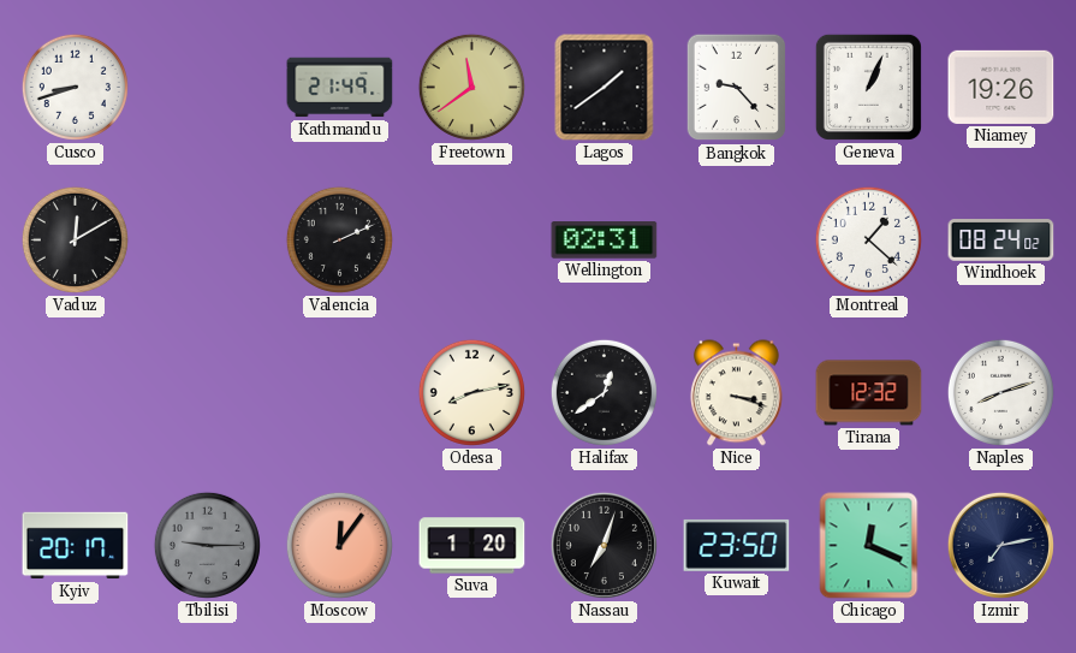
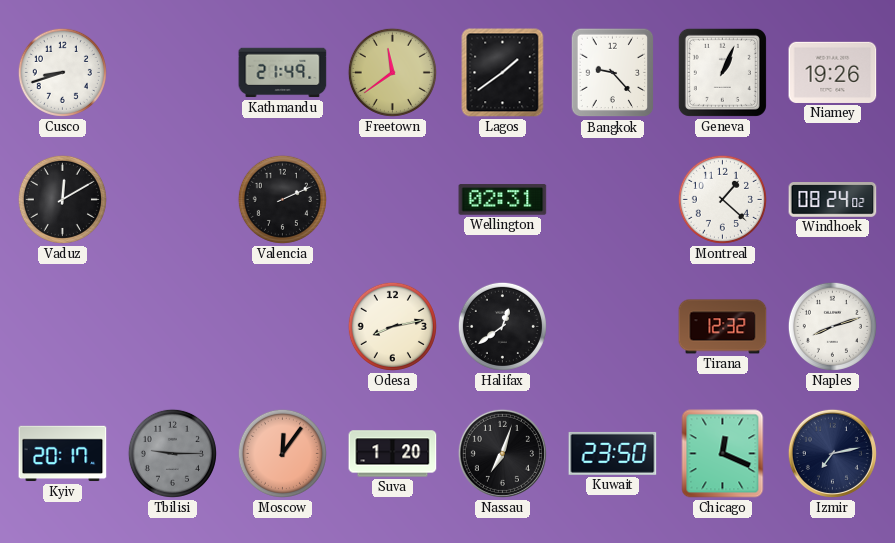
Nice: 3:18 -> none
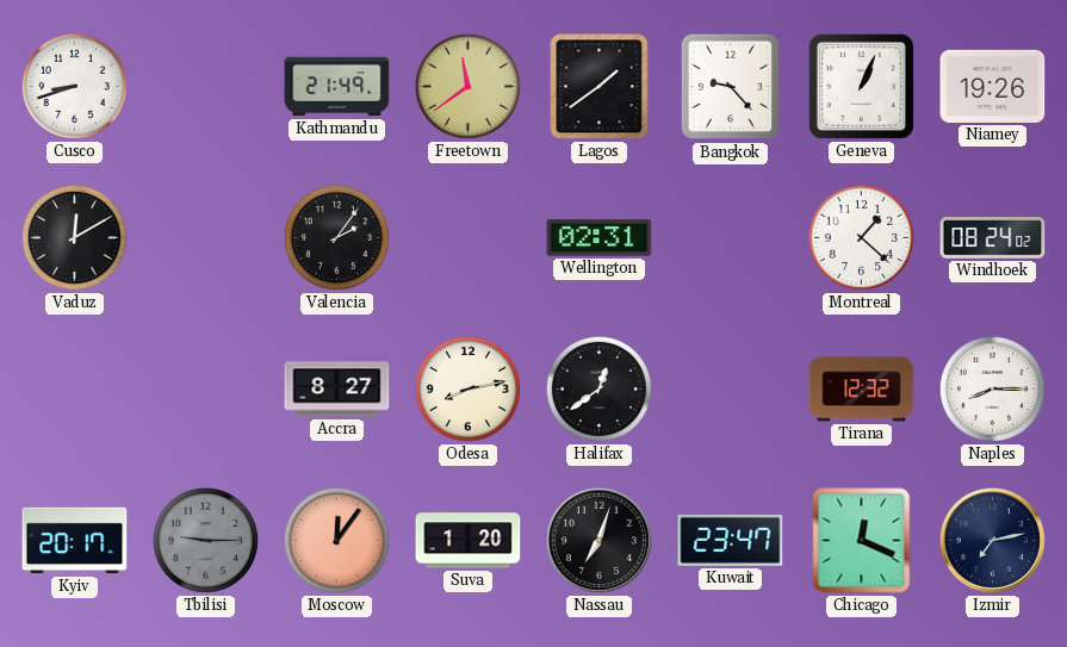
Valencia: 2:11 -> 2:06
Accra: none -> 8:27
Naples: 8:12 -> 8:15
Kuwait: 23:50 -> 23:47
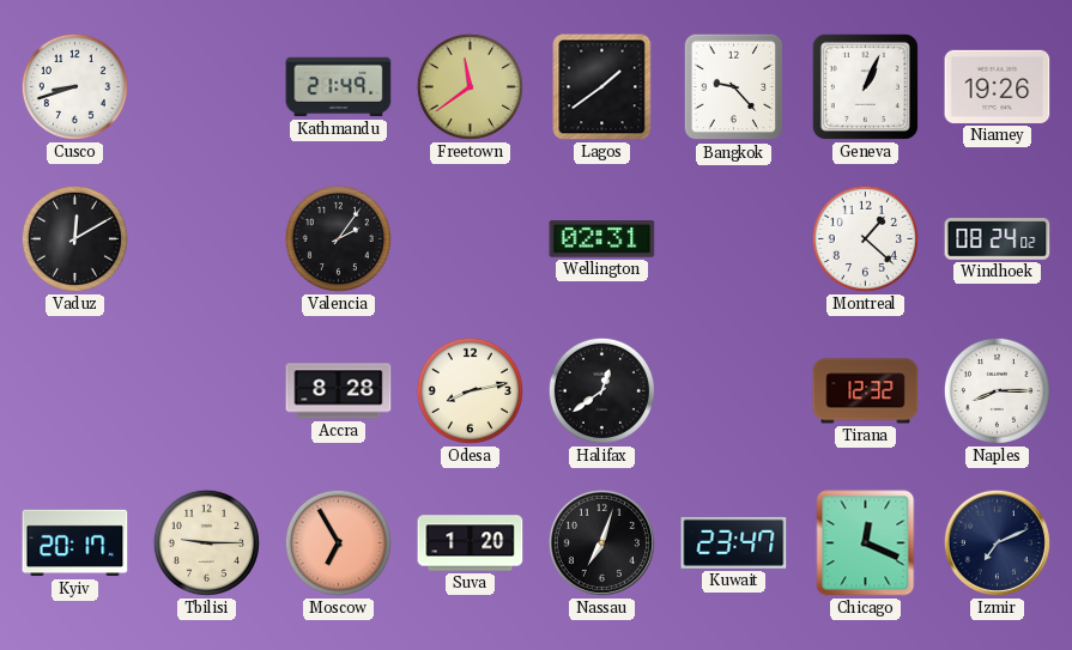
Accra: 8:27 -> 8:28
Tbilisi dial: grey -> cream
Moscow: 12:06 -> 6:55
Izmir: 7:13 -> 7:11
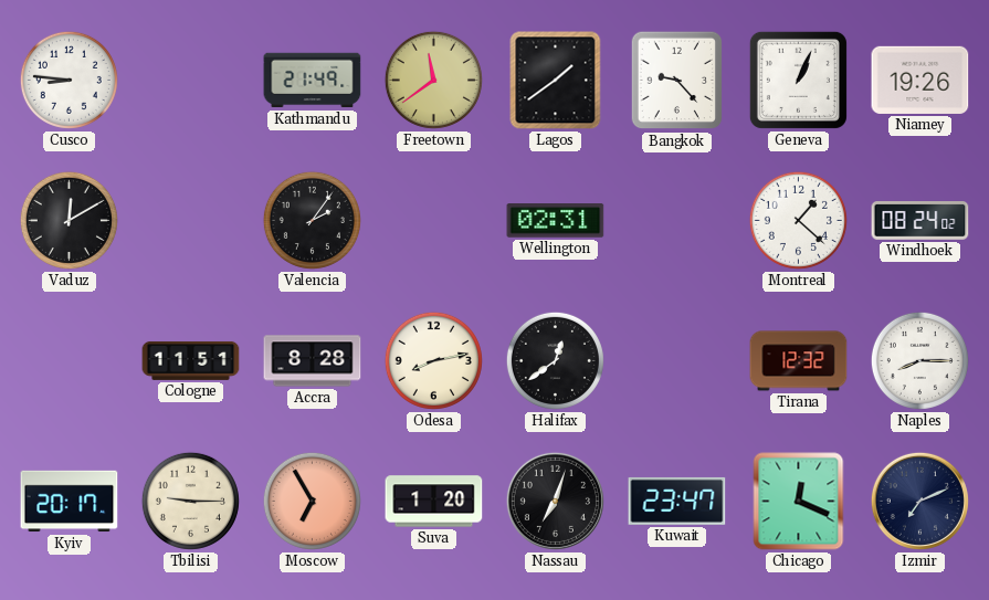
Cusco: 8:42 -> 8:46
Cologne: none -> 11:51
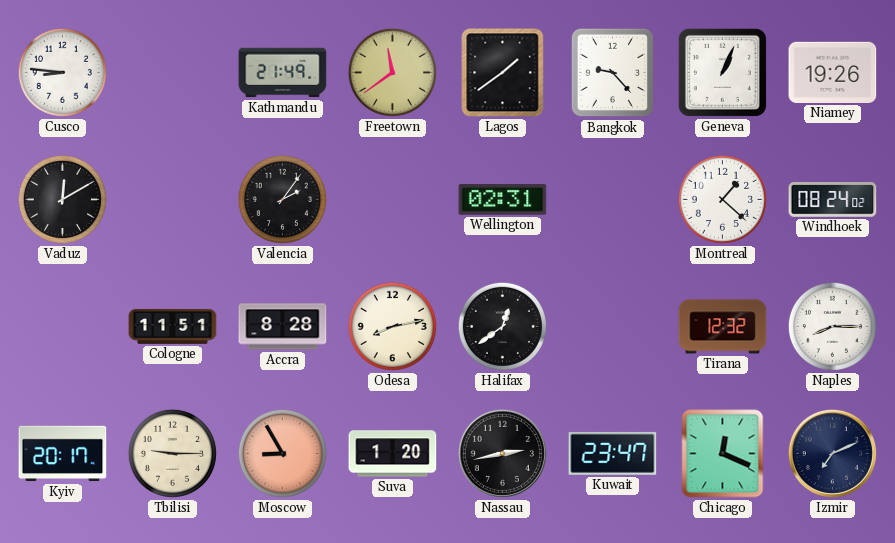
Moscow: 6:55 -> 8:55
Nassau: 7:03 -> 2:43
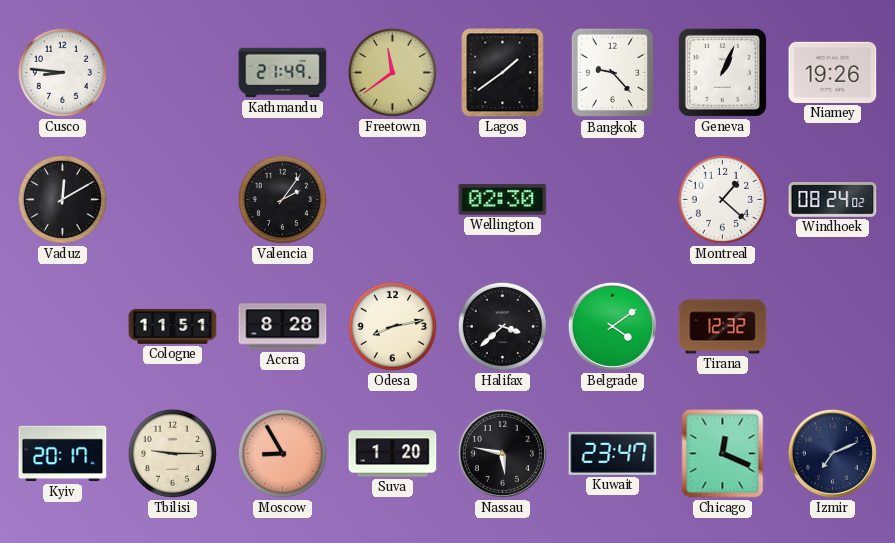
Wellington: 02:31 -> 02:30
Halifax: 12:39 -> 3:38
Belgrade: none -> 4:09
Naples: 8:15 -> none
Nassau: 2:43 -> 5:47
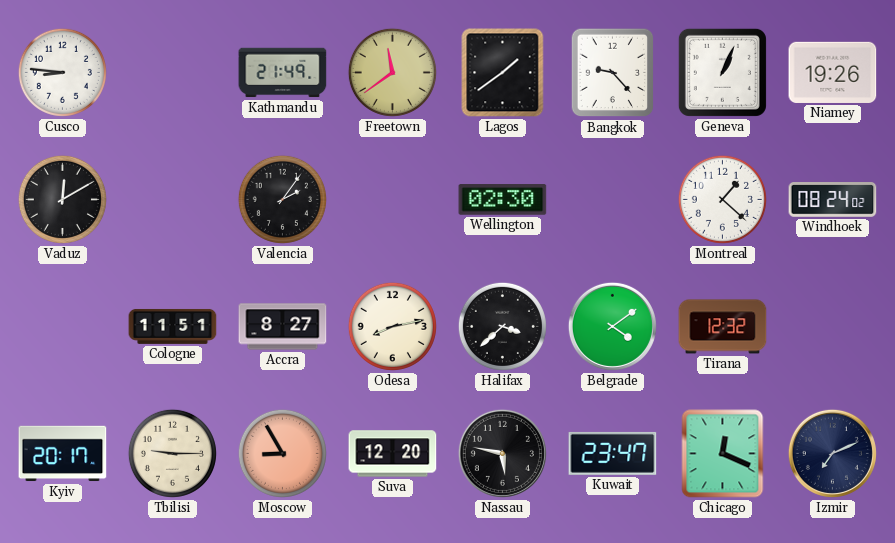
Accra: 8:28 -> 8:27
Suva: 1:20 -> 12:20
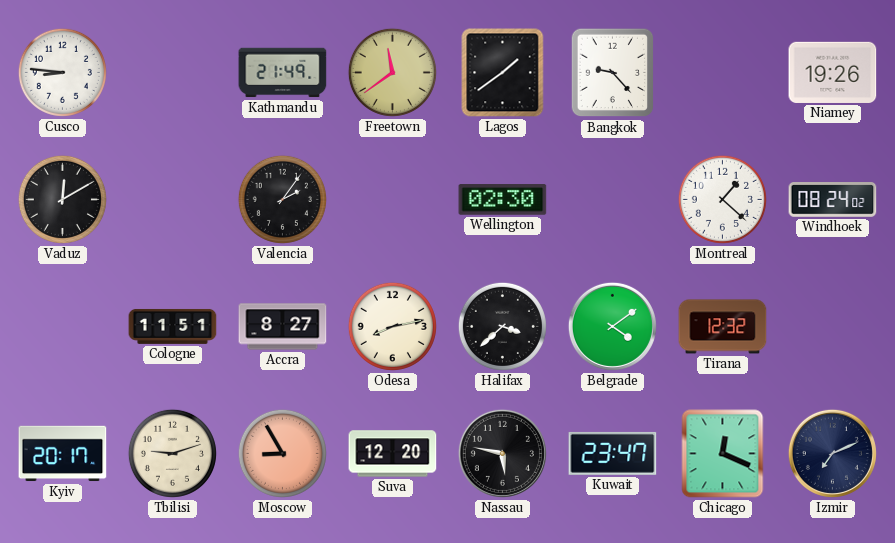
Geneva: 1:04 -> none
Tbilisi: 9:15 -> 9:12
